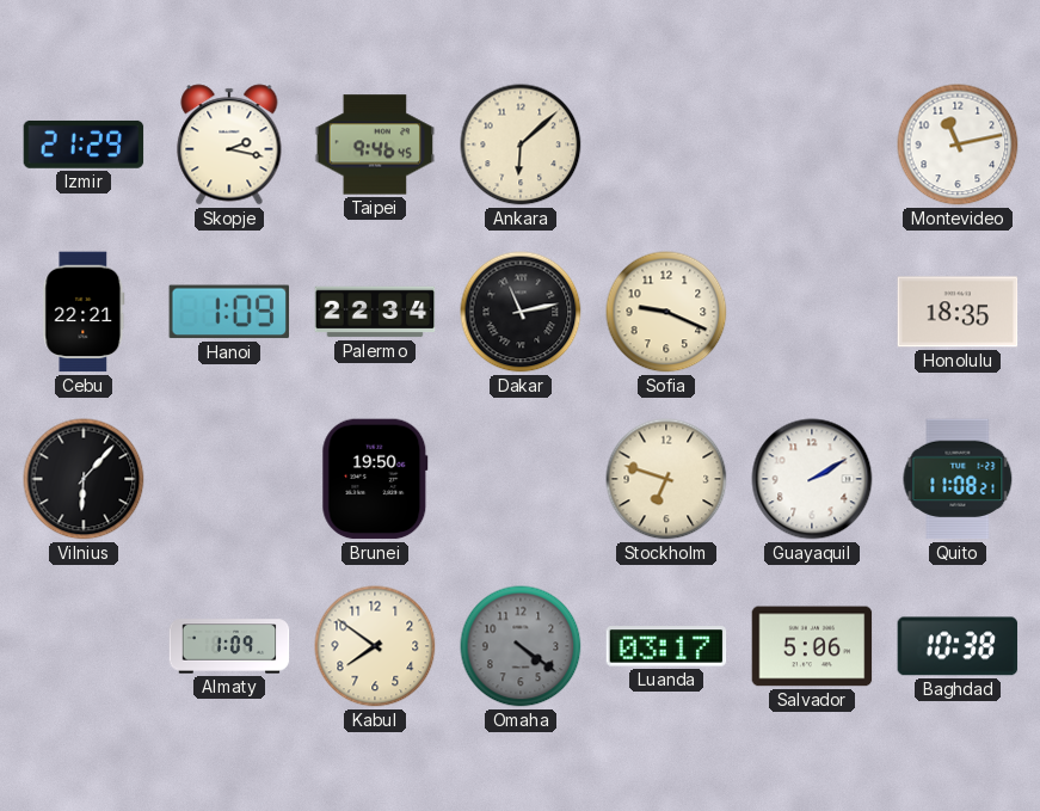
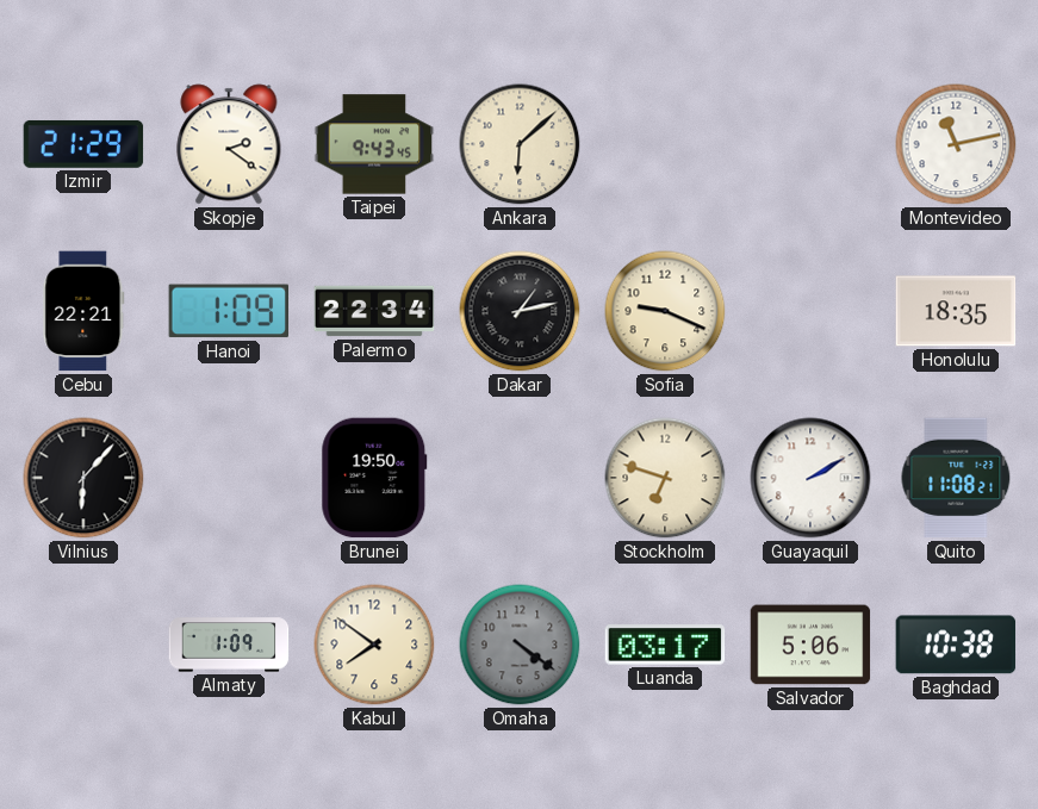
Skopje: 2:17 -> 2:21
Taipei: 9:46 -> 9:43
Dakar: 11:13 -> 1:13
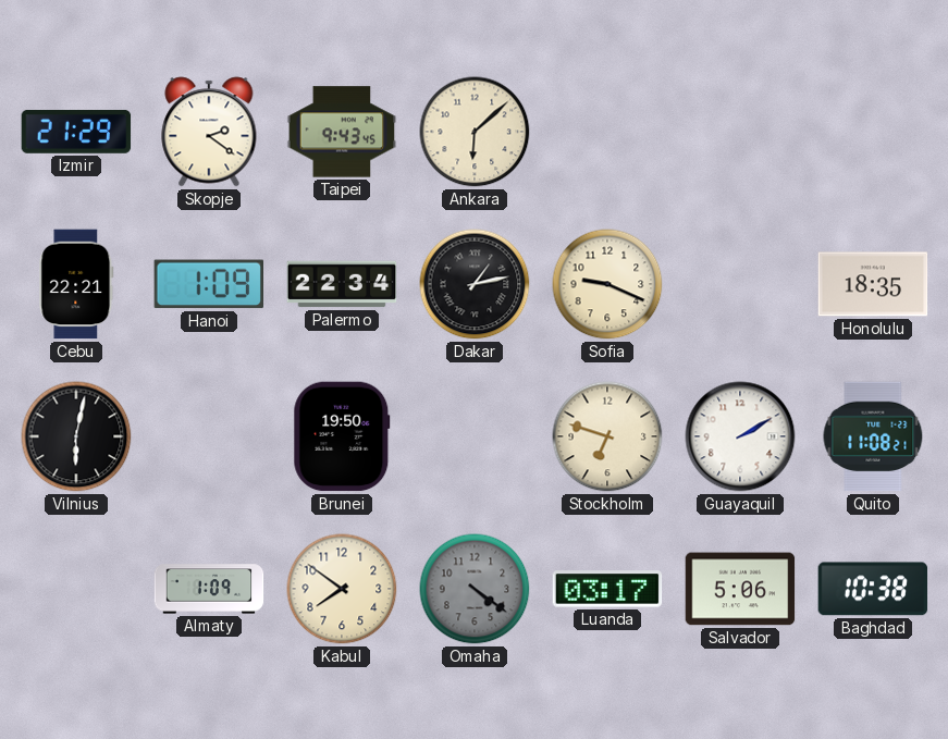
Montevideo: 11:13 -> none
Vilnius: 6:07 -> 6:02
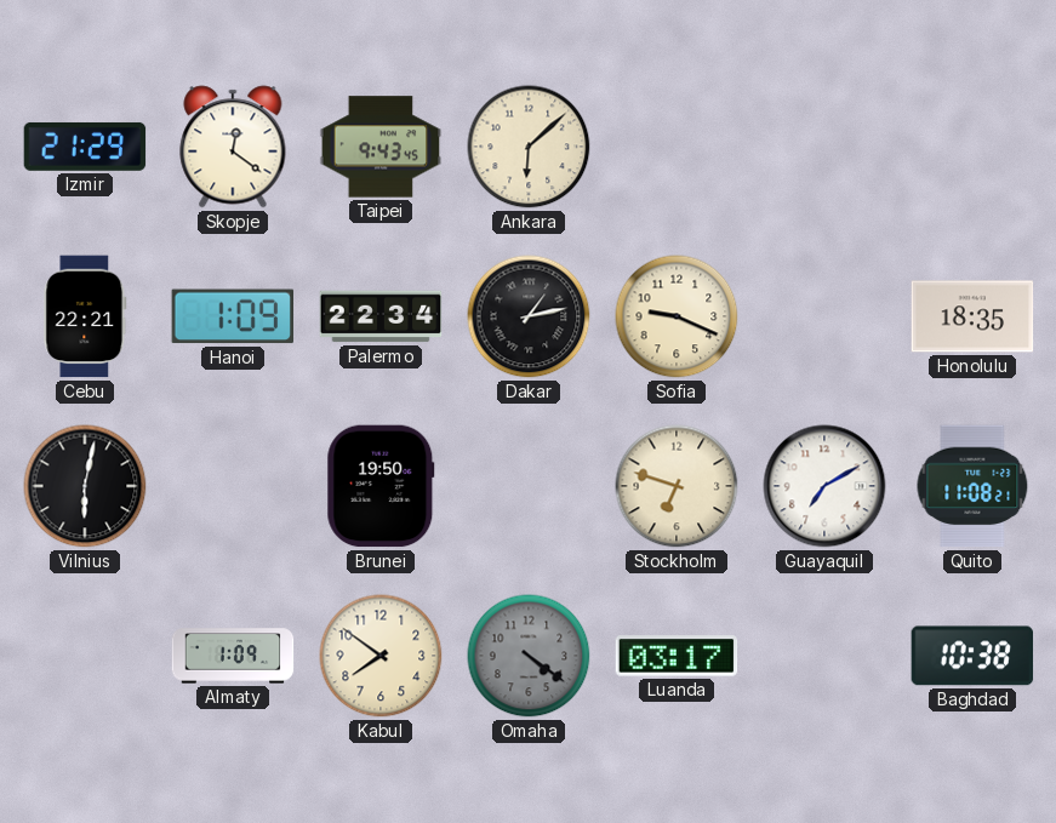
Skopje: 2:21 -> 12:21
Guayaquil: 2:10 -> 7:10
Salvador: 5:06 -> none
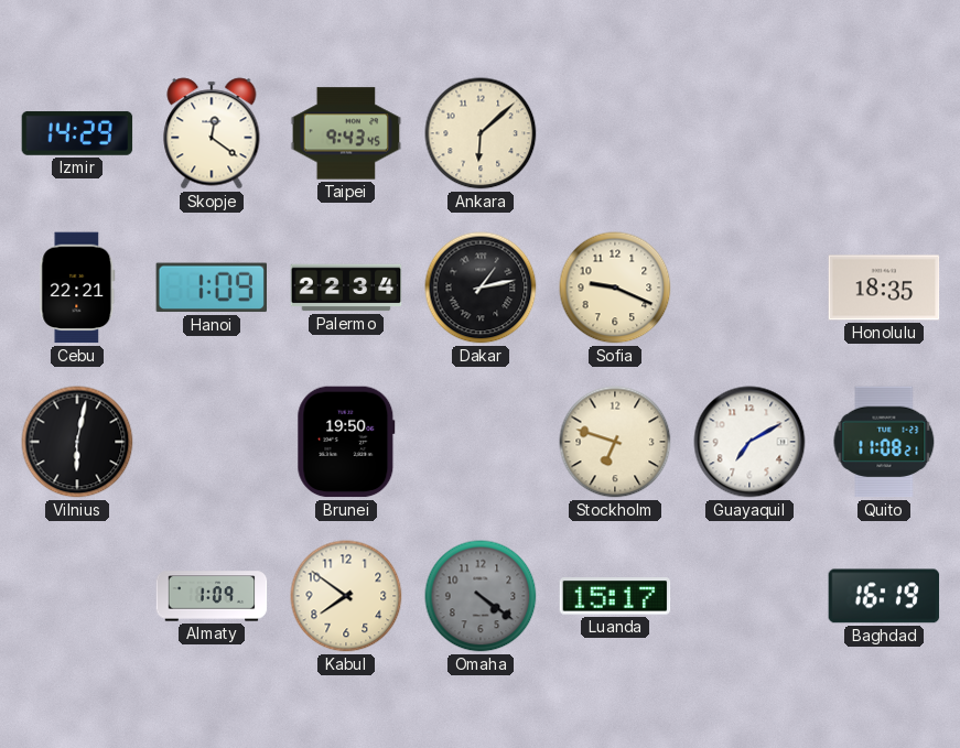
Izmir: 21:29 -> 14:29
Luanda: 03:17 -> 15:17
Baghdad: 10:38 -> 16:19
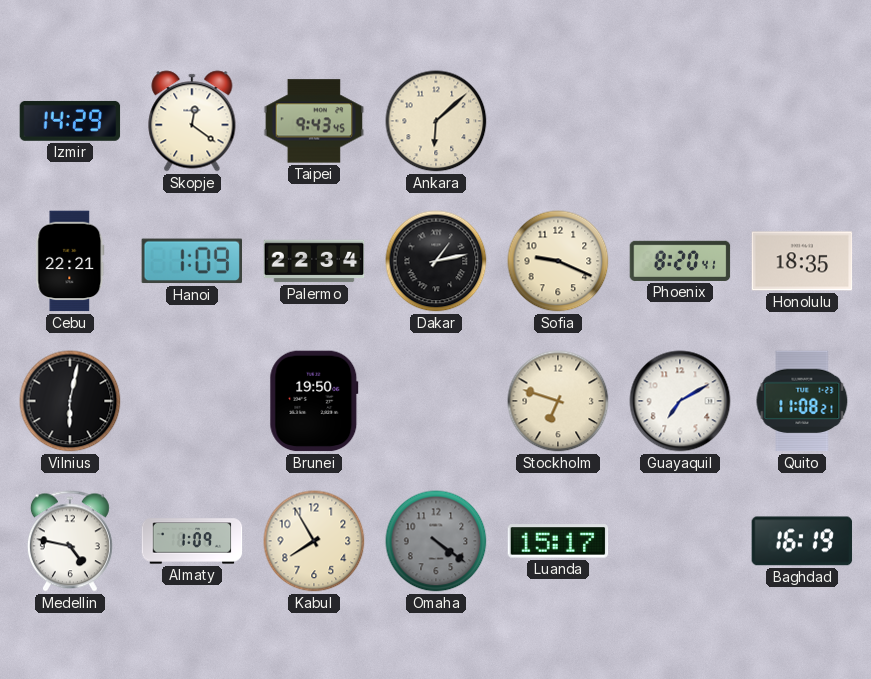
Phoenix: none -> 8:20
Medellin: none -> 4:47
Kabul: 7:51 -> 7:55
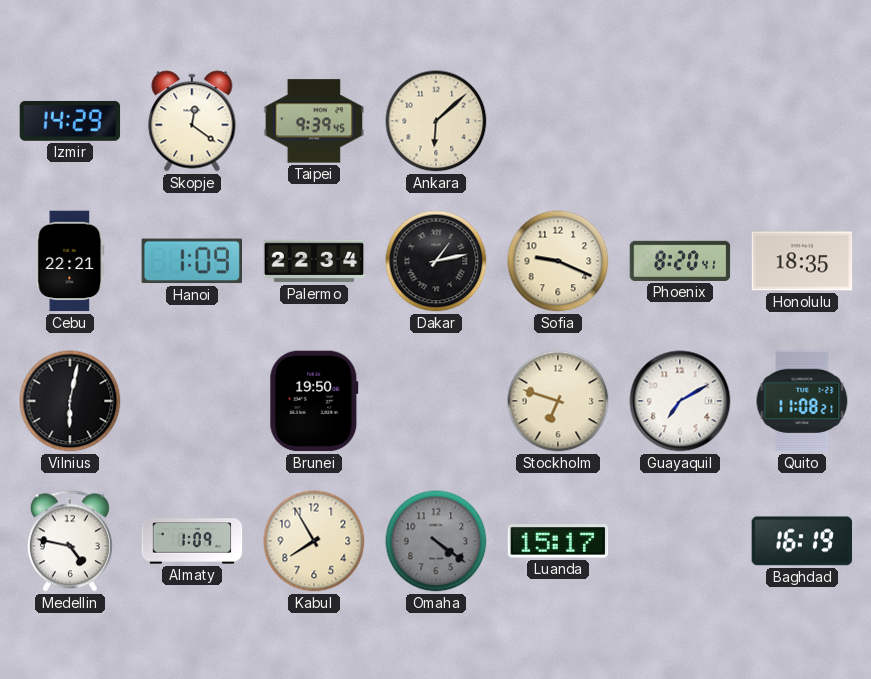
Taipei: 9:43 -> 9:39
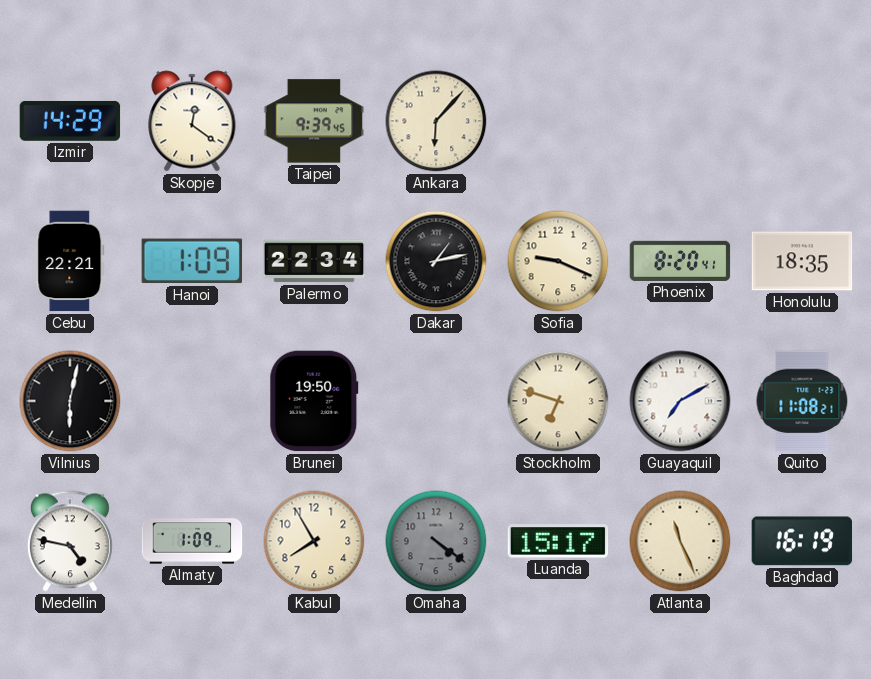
Ankara: 6:08 -> 6:07
Atlanta: none -> 11:26
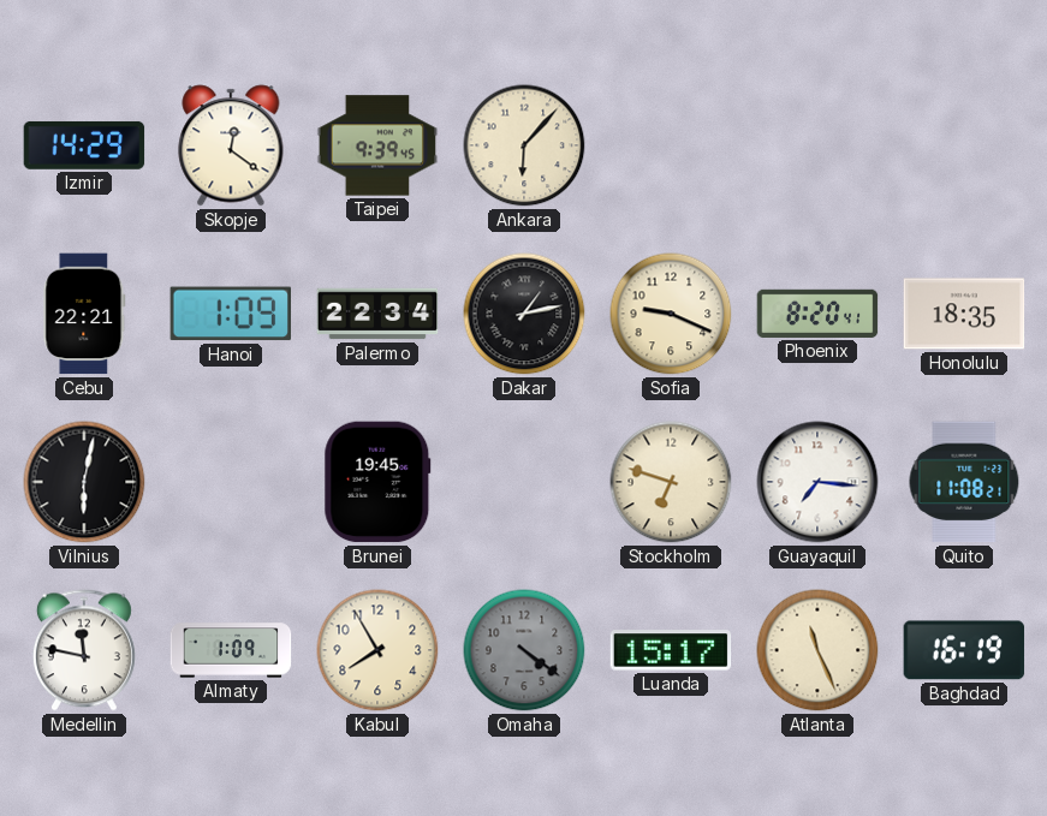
Brunei: 19:50 -> 19:45
Guayaquil: 7:10 -> 7:16
Medellin: 4:47 -> 11:47
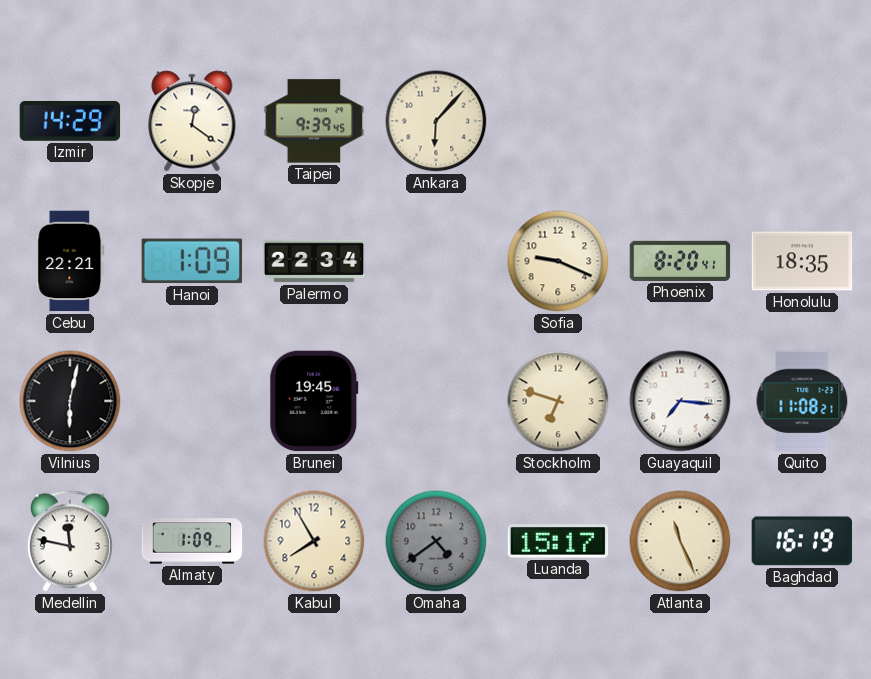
Dakar: 1:13 -> none
Omaha: 4:21 -> 4:39
